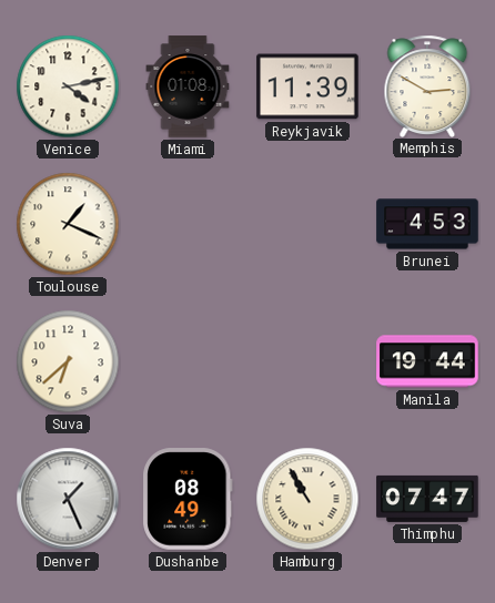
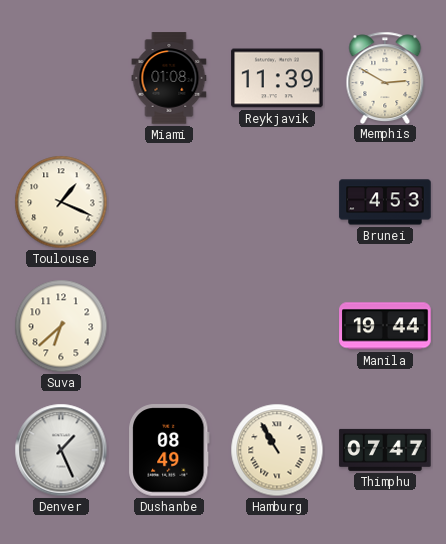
Venice: 4:13 -> none
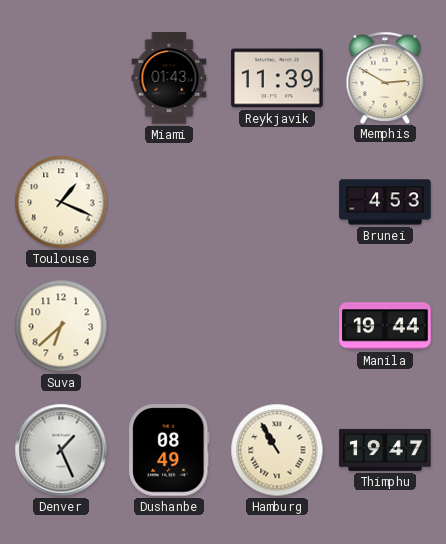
Miami: 01:08 -> 01:43
Thimphu: 07:47 -> 19:47
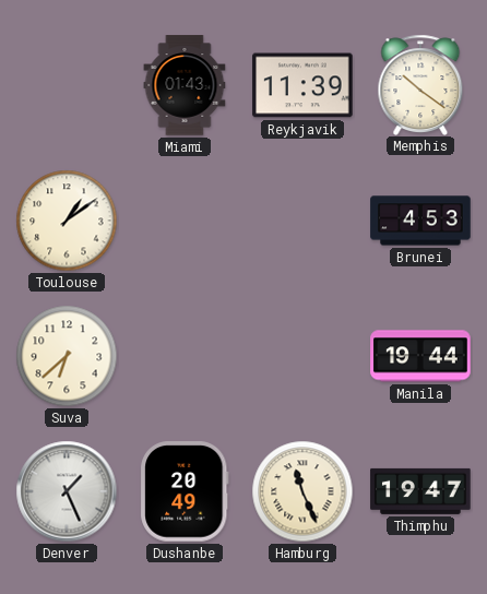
Memphis: 2:50 -> 10:21
Toulouse: 1:19 -> 1:09
Dushanbe: 08:49 -> 20:49
Hamburg: 10:55 -> 11:26
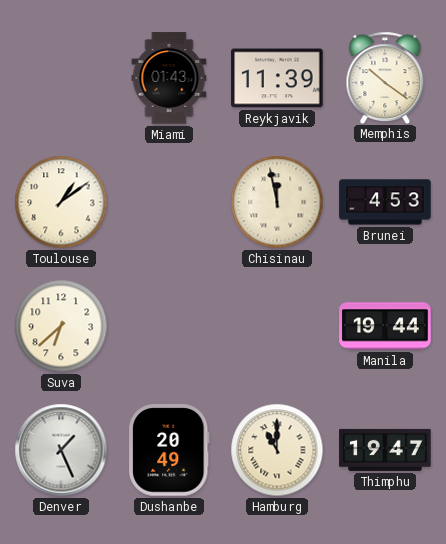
Chisinau: none -> 11:58
Hamburg: 11:26 -> 11:00
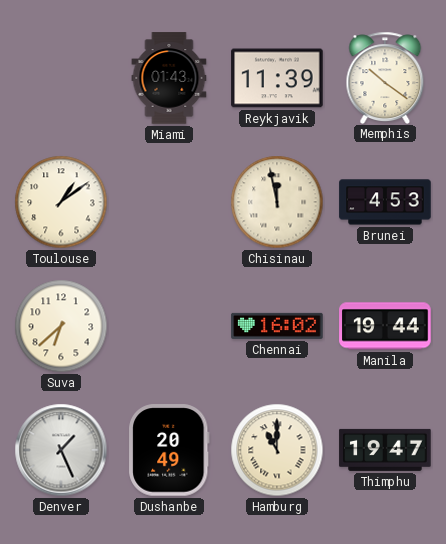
Chennai: none -> 16:02
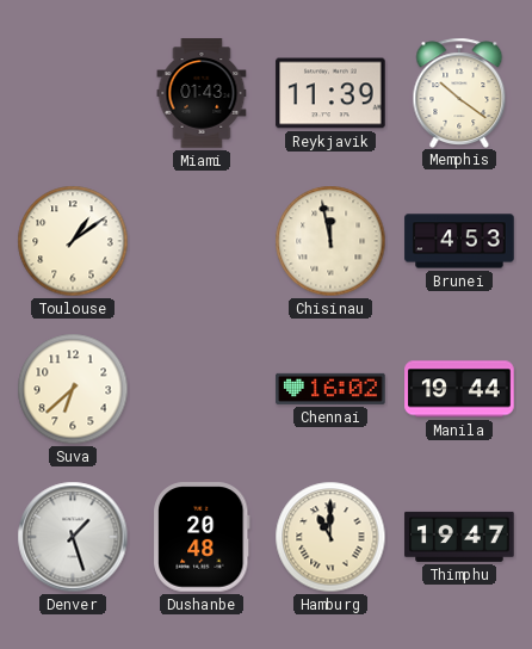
Denver: 1:26 -> 1:27
Dushanbe: 20:49 -> 20:48
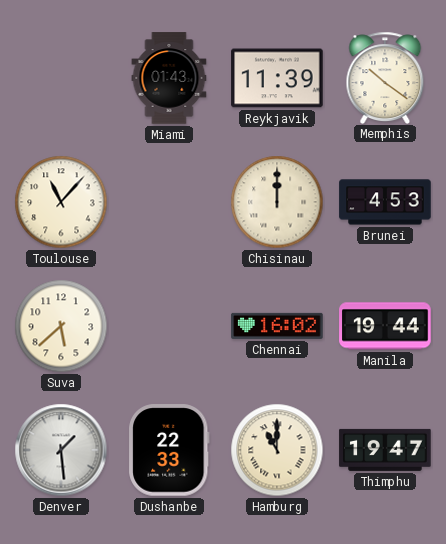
Toulouse: 1:09 -> 11:07
Chisinau: 11:58 -> 12:00
Suva: 6:38 -> 5:38
Denver: 1:27 -> 1:29
Dushanbe: 20:48 -> 22:33
